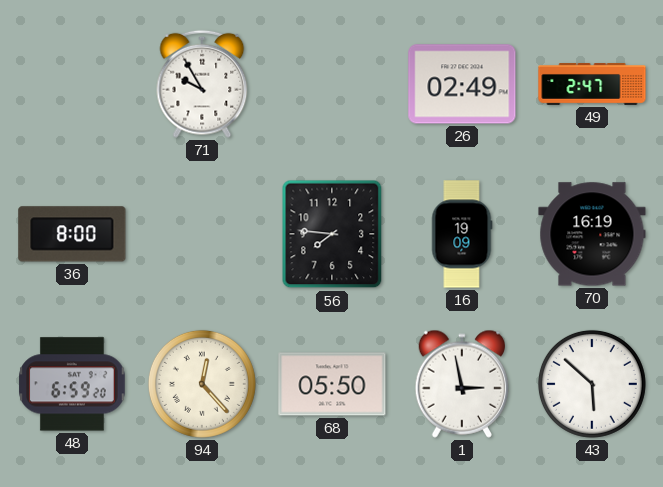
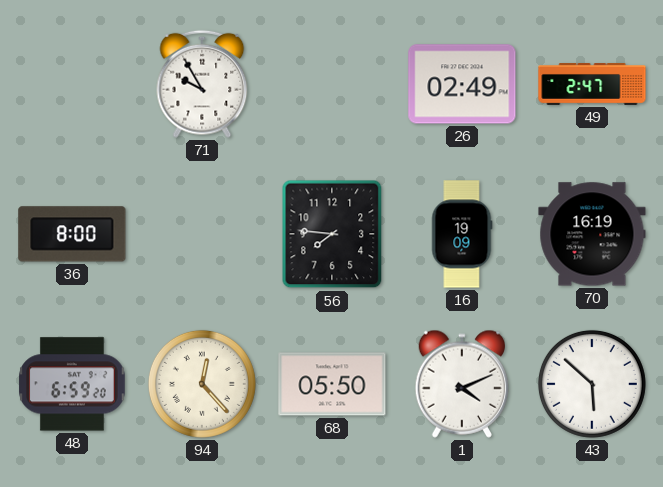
1: 2:58 -> 4:11
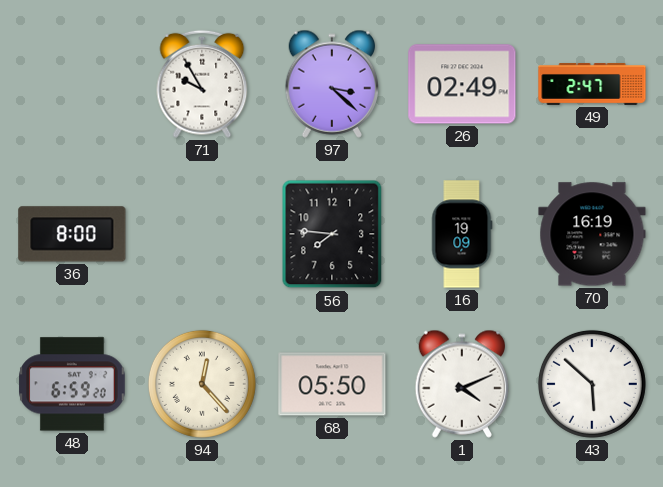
97: none -> 3:22
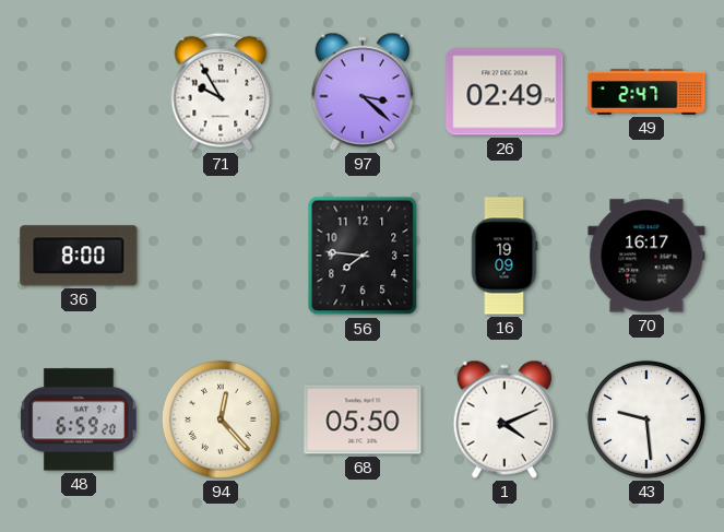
70: 16:19 -> 16:17
43: 5:52 -> 9:29
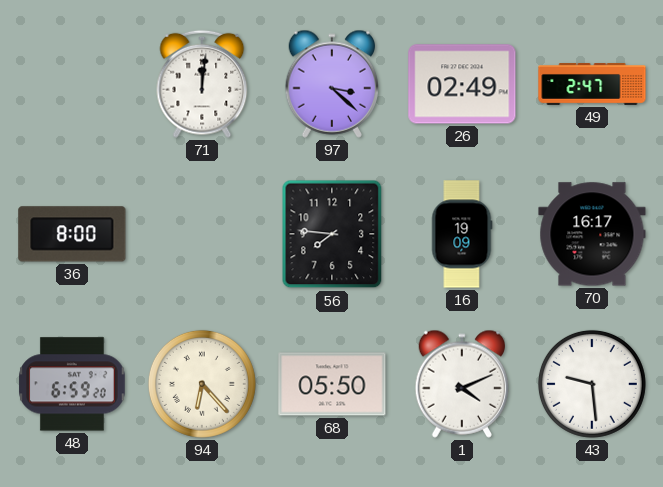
71: 9:55 -> 12:01
94: 12:23 -> 6:23
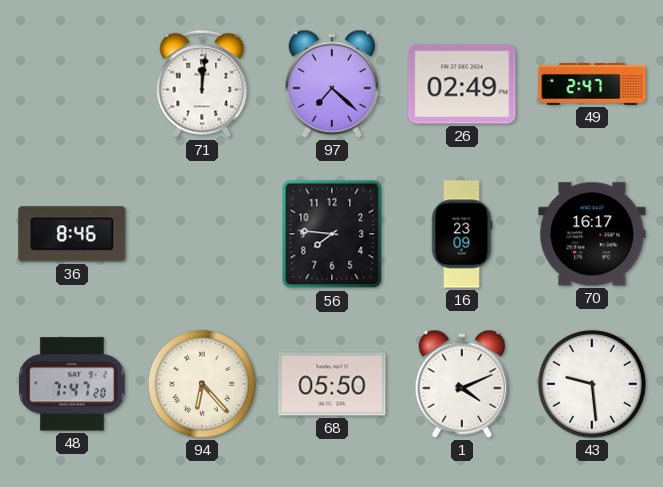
97: 3:22 -> 7:22
36: 8:00 -> 8:46
16: 19:09 -> 23:09
48: 6:59 -> 7:47
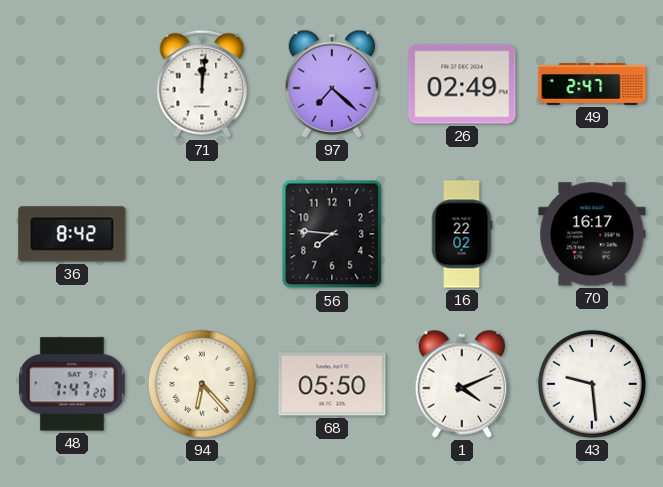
36: 8:46 -> 8:42
16: 23:09 -> 22:02
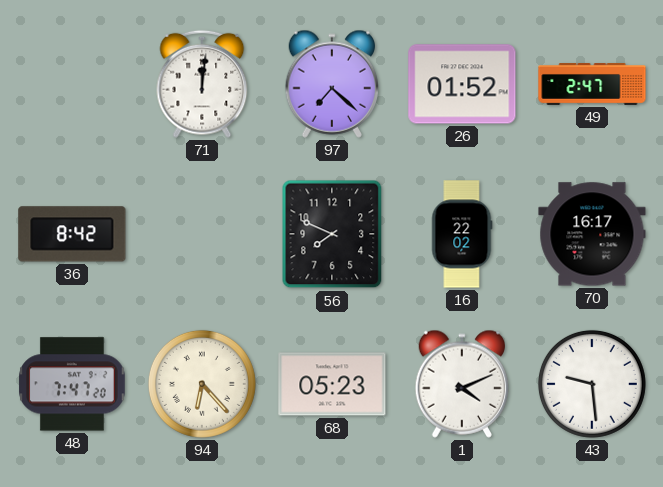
26: 02:49 -> 01:52
56: 7:46 -> 7:49
68: 05:50 -> 05:23
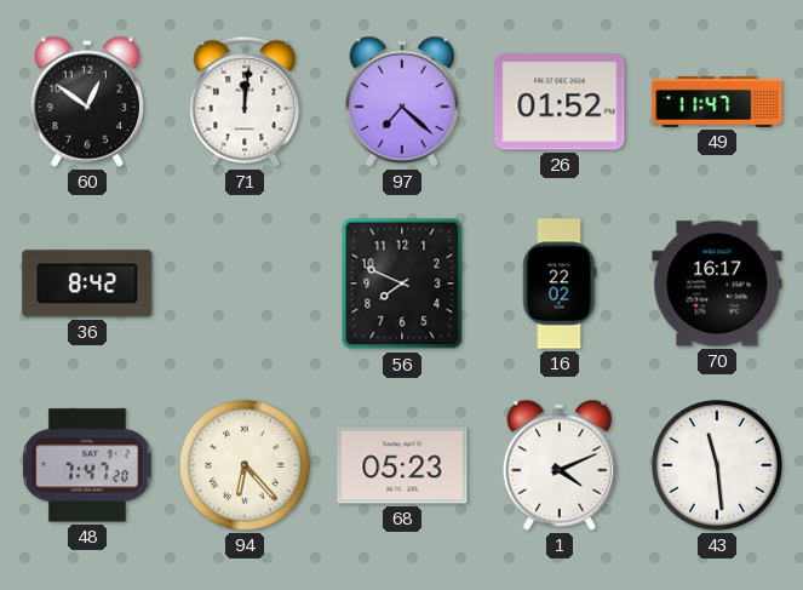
60: none -> 12:51
49: 2:47 -> 11:47
43: 9:29 -> 11:29
